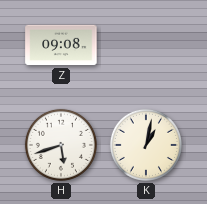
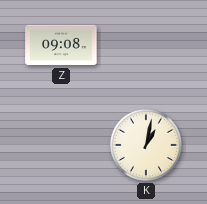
H: 5:42 -> none
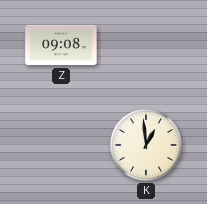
K: 1:02 -> 12:59
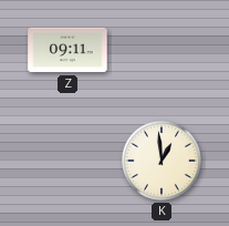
Z: 09:08 -> 09:11
